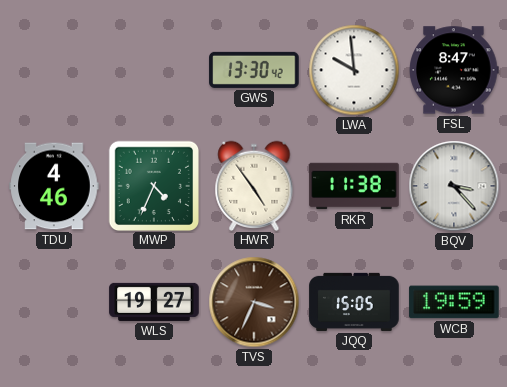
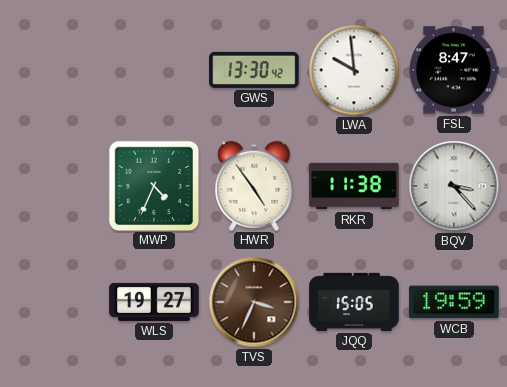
TDU: 4:46 -> none
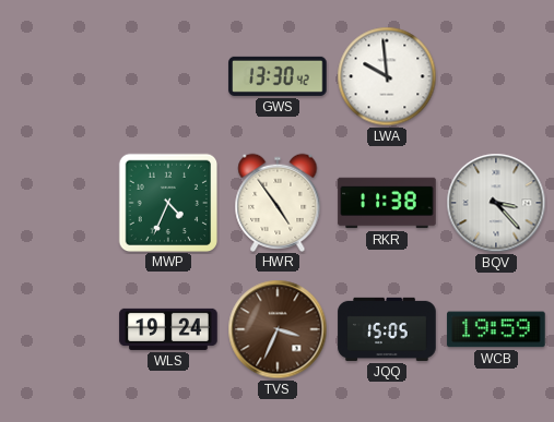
FSL: 8:47 -> none
WLS: 19:27 -> 19:24
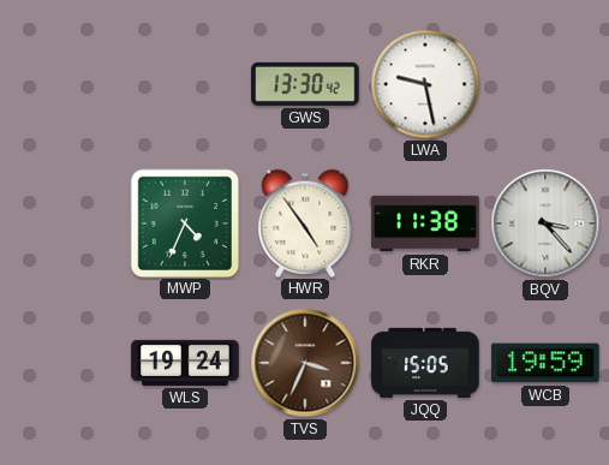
LWA: 9:59 -> 9:28
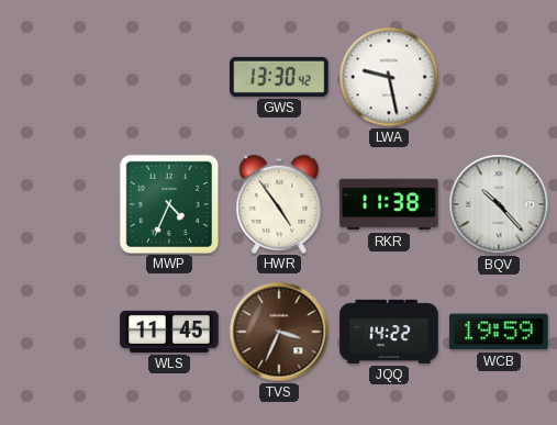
BQV: 3:23 -> 10:23
WLS: 19:24 -> 11:45
JQQ: 15:05 -> 14:22
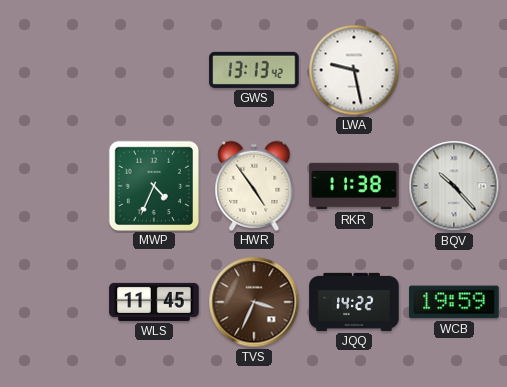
GWS: 13:30 -> 13:13
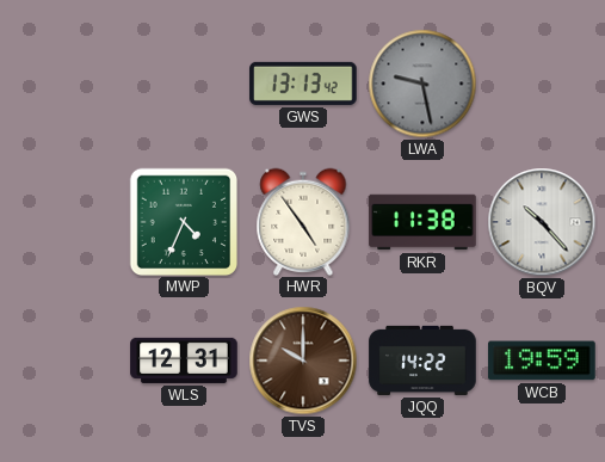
LWA dial: white -> grey
WLS: 11:45 -> 12:31
TVS: 3:34 -> 10:00
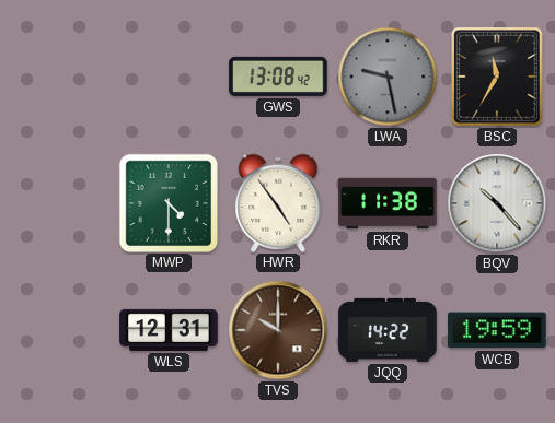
GWS: 13:13 -> 13:08
BSC: none -> 11:35
MWP: 4:34 -> 4:30
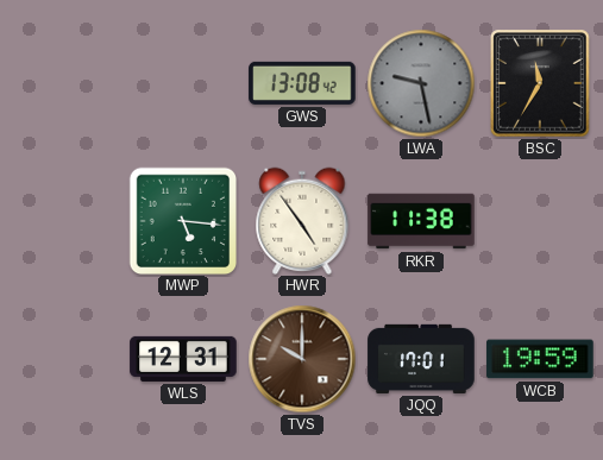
MWP: 4:30 -> 5:16
BQV: 10:23 -> none
JQQ: 14:22 -> 17:01
